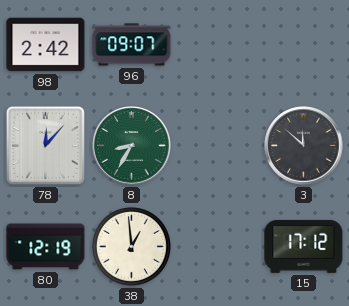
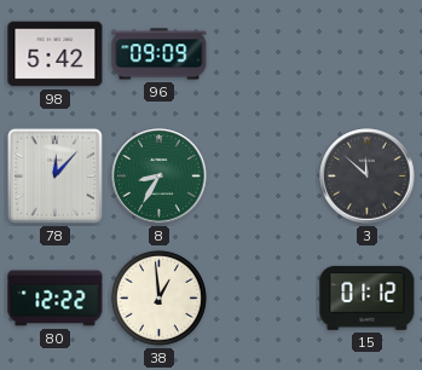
98: 2:42 -> 5:42
96: 09:07 -> 09:09
80: 12:19 -> 12:22
15: 17:12 -> 01:12
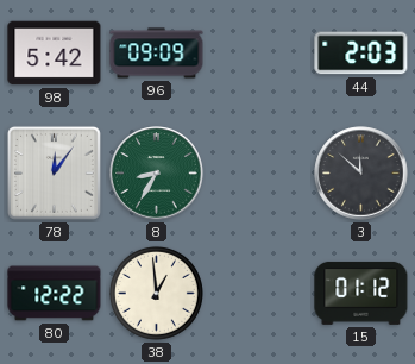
44: none -> 2:03
78: 12:07 -> 12:06
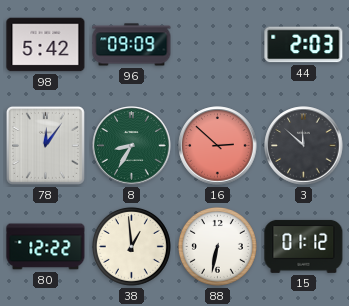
16: none -> 2:52
88: none -> 6:32
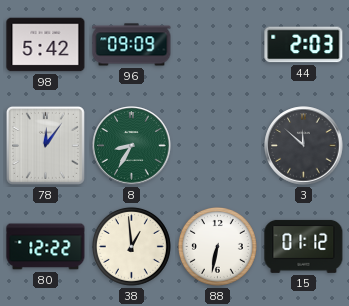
16: 2:52 -> none
